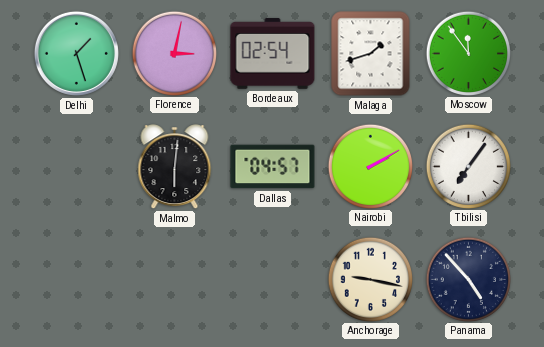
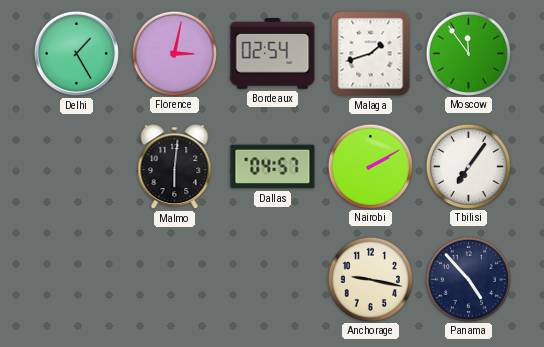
Delhi: 1:27 -> 1:25
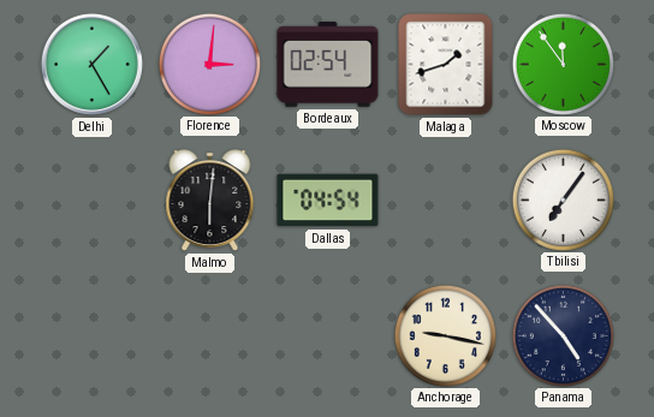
Florence: 3:02 -> 3:01
Dallas: 04:57 -> 04:54
Nairobi: 2:10 -> none
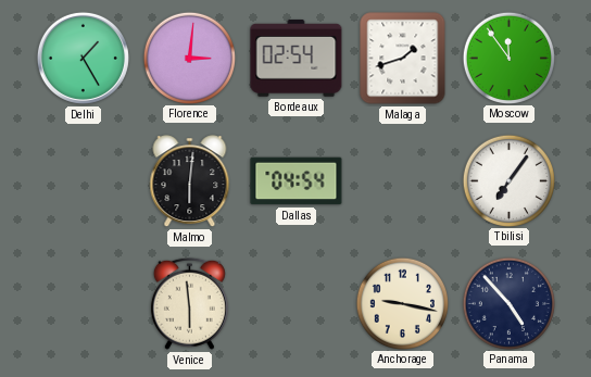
Venice: none -> 5:59
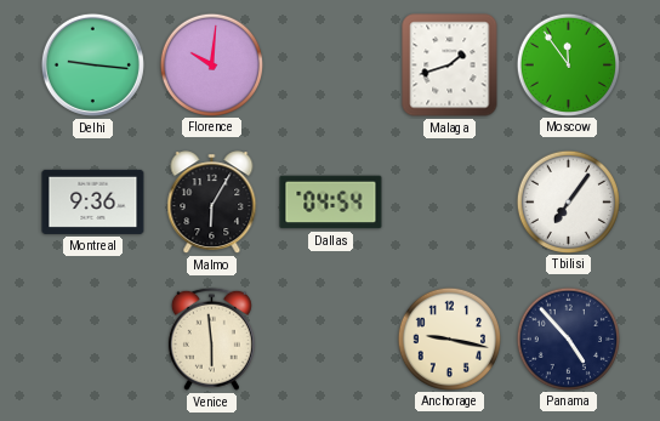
Delhi: 1:25 -> 9:16
Florence: 3:01 -> 10:01
Bordeaux: 02:54 -> none
Montreal: none -> 9:36
Malmo: 6:01 -> 6:05
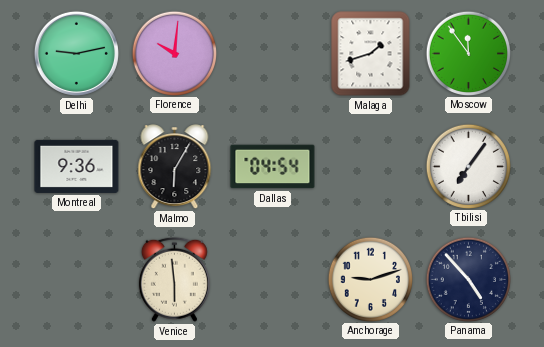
Delhi: 9:16 -> 9:13
Anchorage: 9:17 -> 9:12
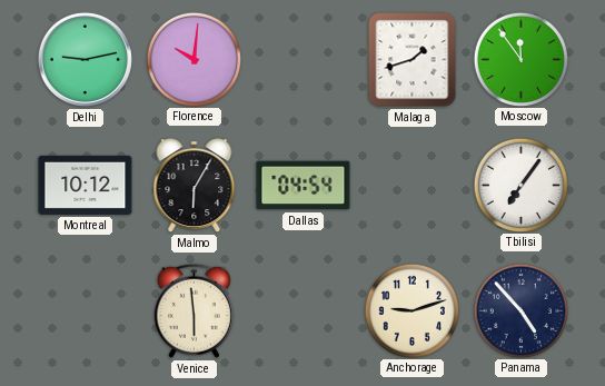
Montreal: 9:36 -> 10:12
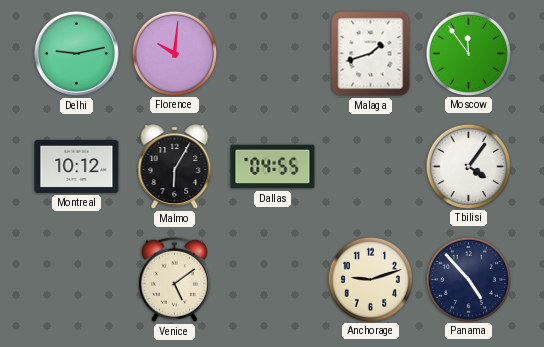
Dallas: 04:54 -> 04:55
Tbilisi: 7:06 -> 4:06
Venice: 5:59 -> 5:09
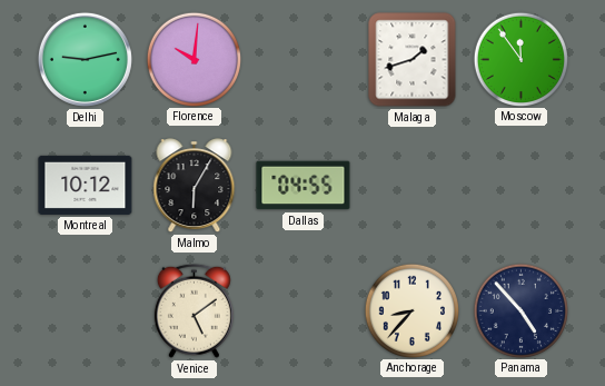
Tbilisi: 4:06 -> none
Anchorage: 9:12 -> 8:37
